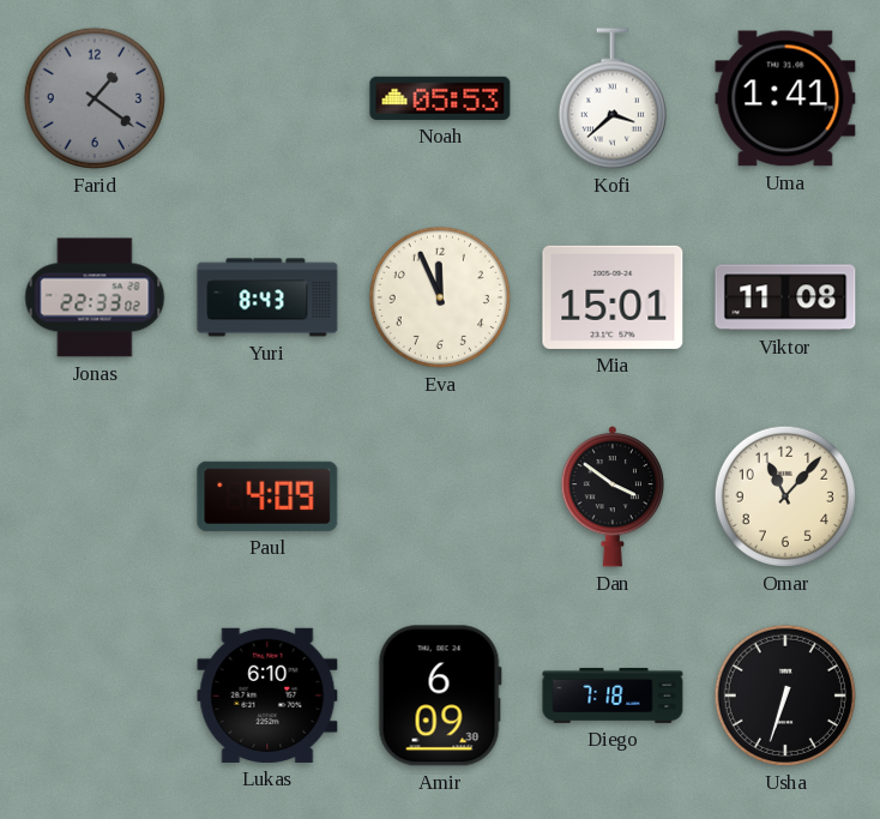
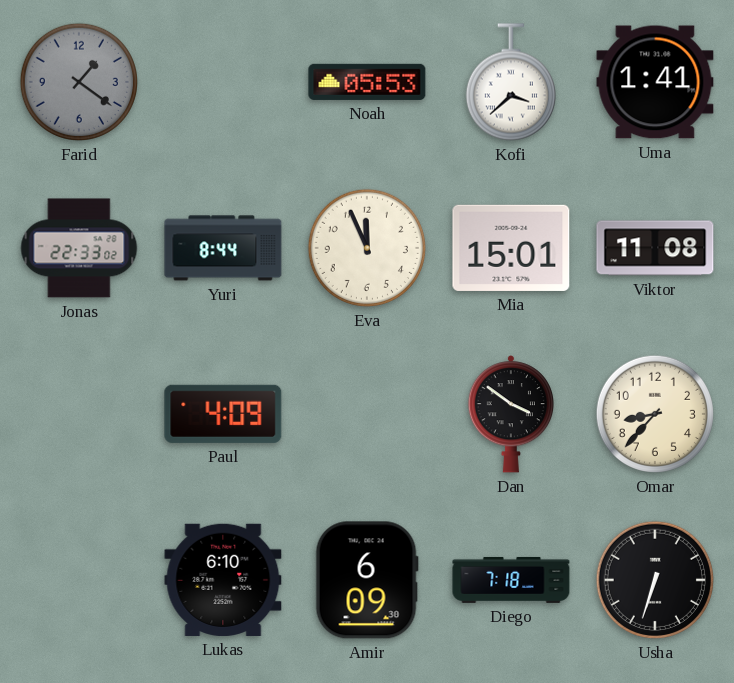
Yuri: 8:43 -> 8:44
Omar: 11:07 -> 8:37
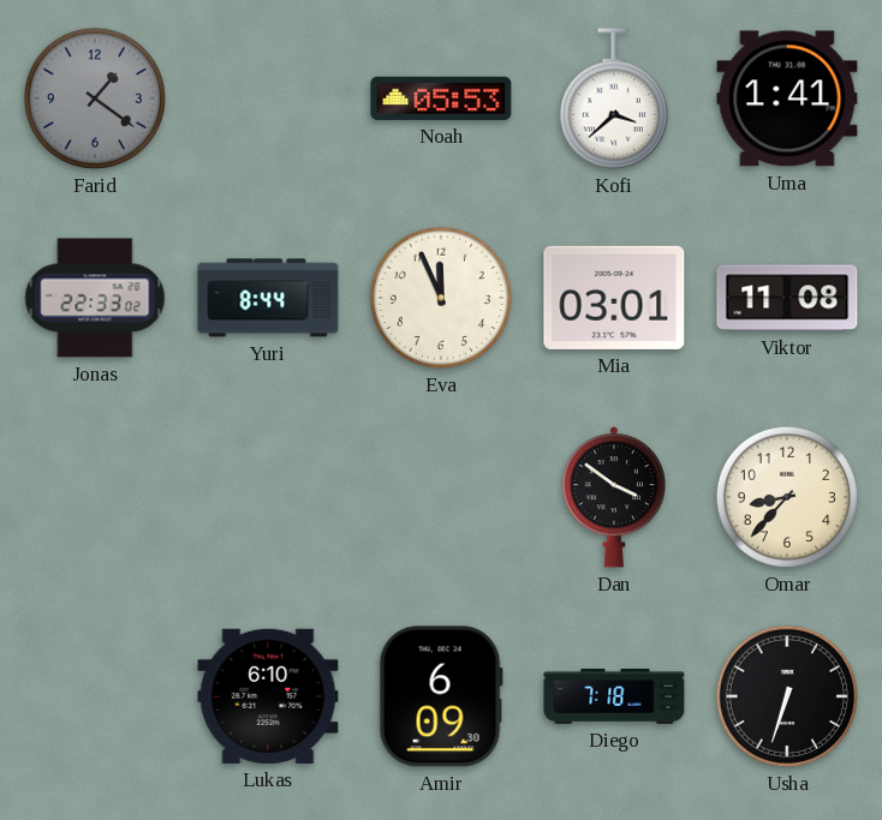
Mia: 15:01 -> 03:01
Paul: 4:09 -> none
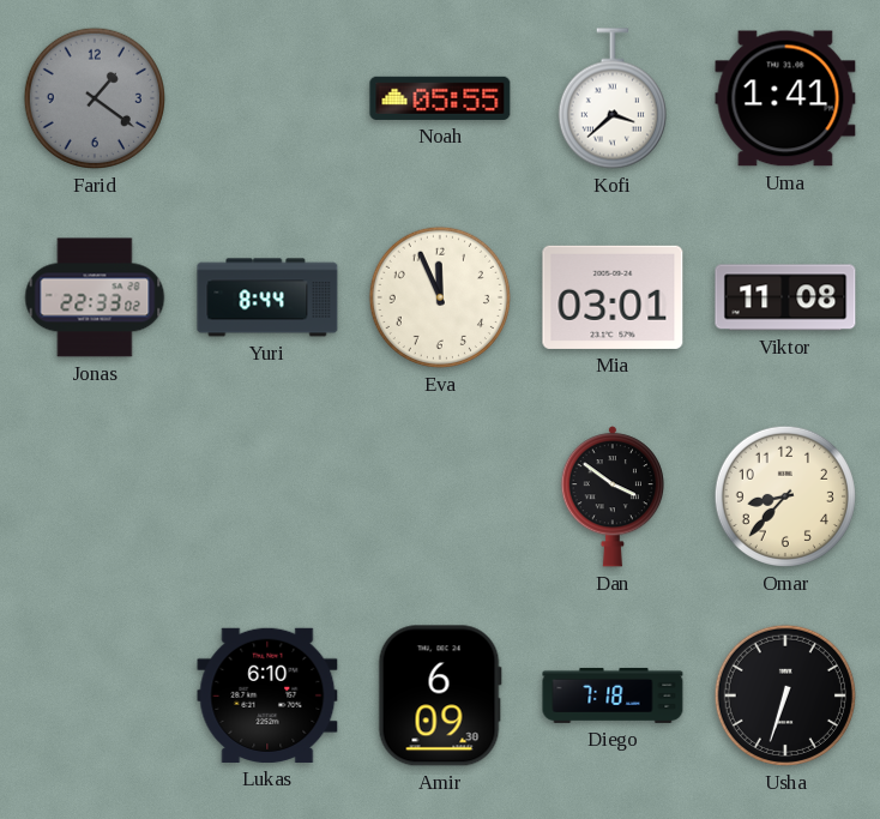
Noah: 05:53 -> 05:55
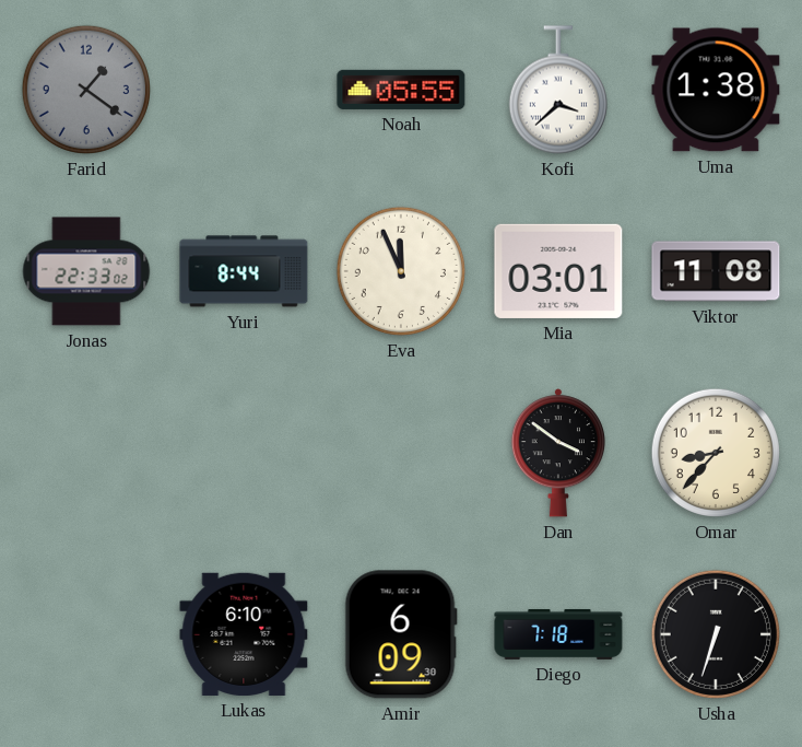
Uma: 1:41 -> 1:38
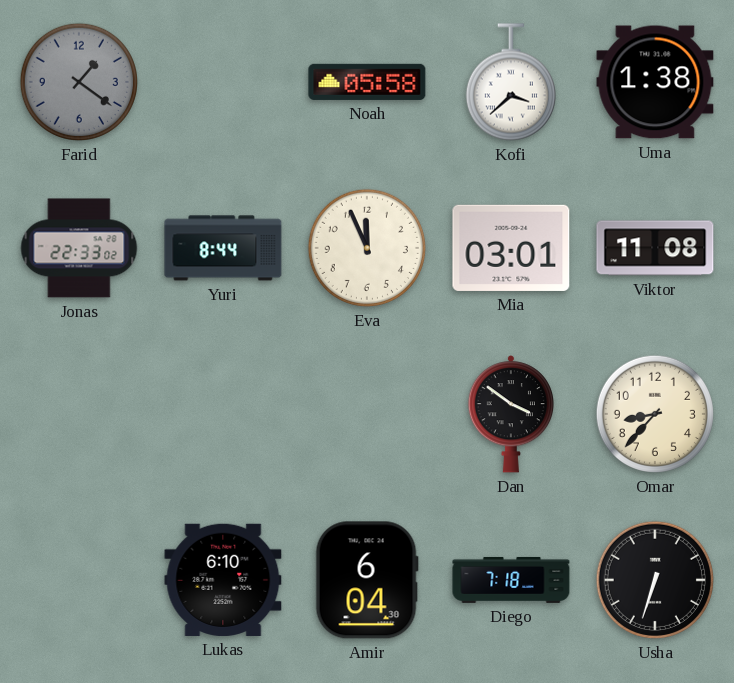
Noah: 05:55 -> 05:58
Amir: 6:09 -> 6:04
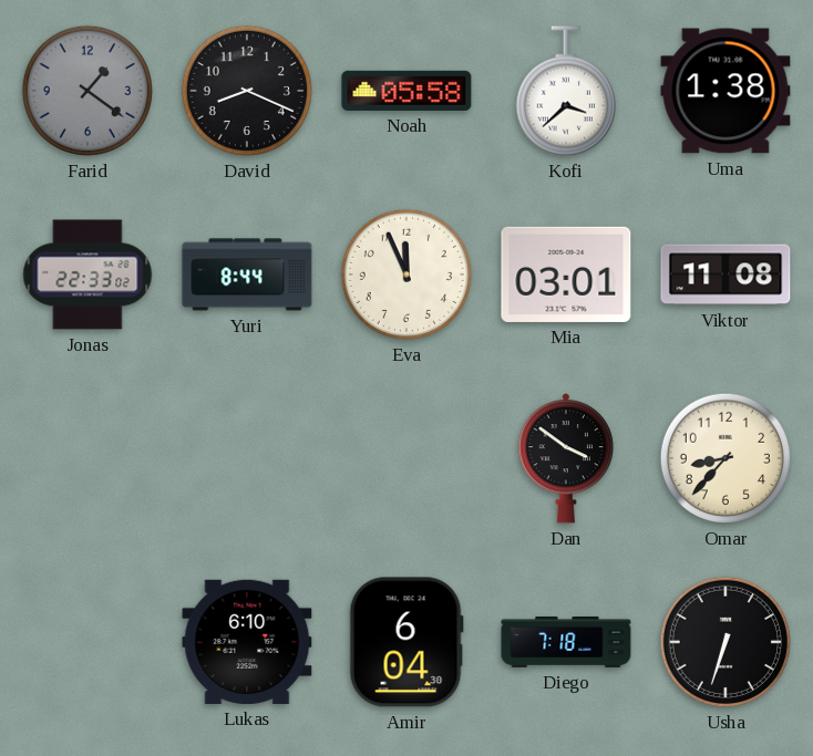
David: none -> 8:19
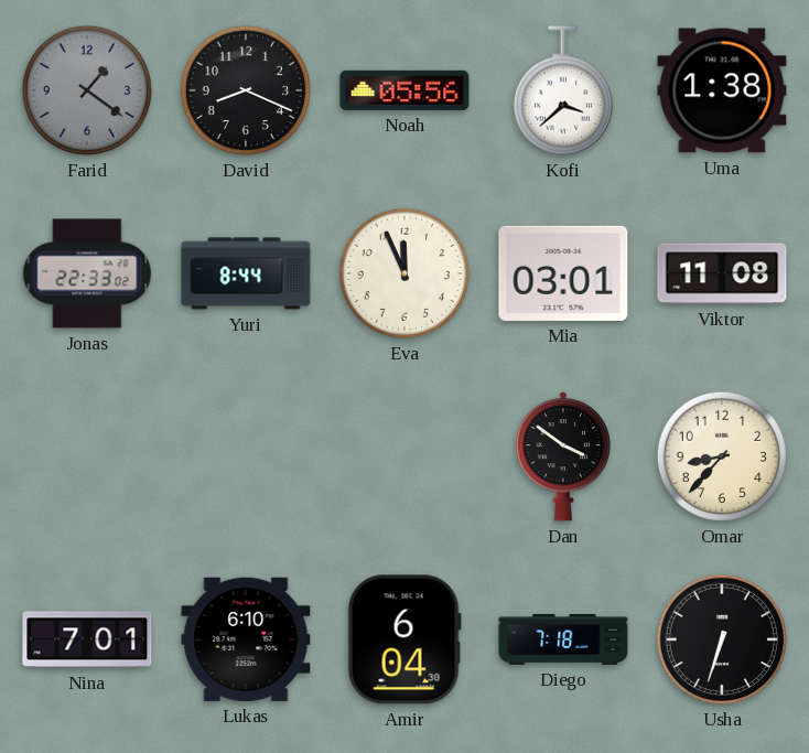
Noah: 05:58 -> 05:56
Nina: none -> 7:01
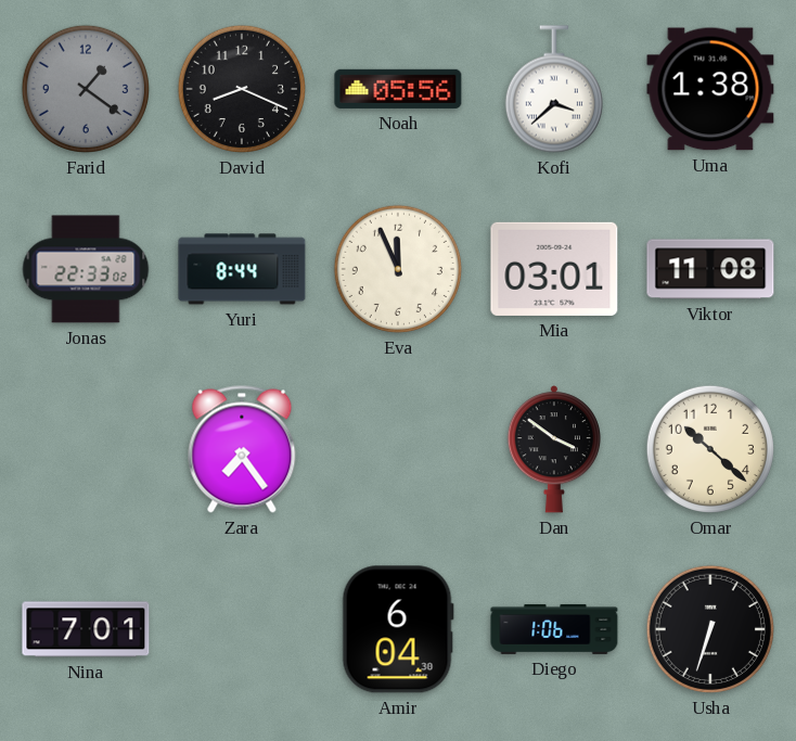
Zara: none -> 7:24
Omar: 8:37 -> 10:22
Lukas: 6:10 -> none
Diego: 7:18 -> 1:06
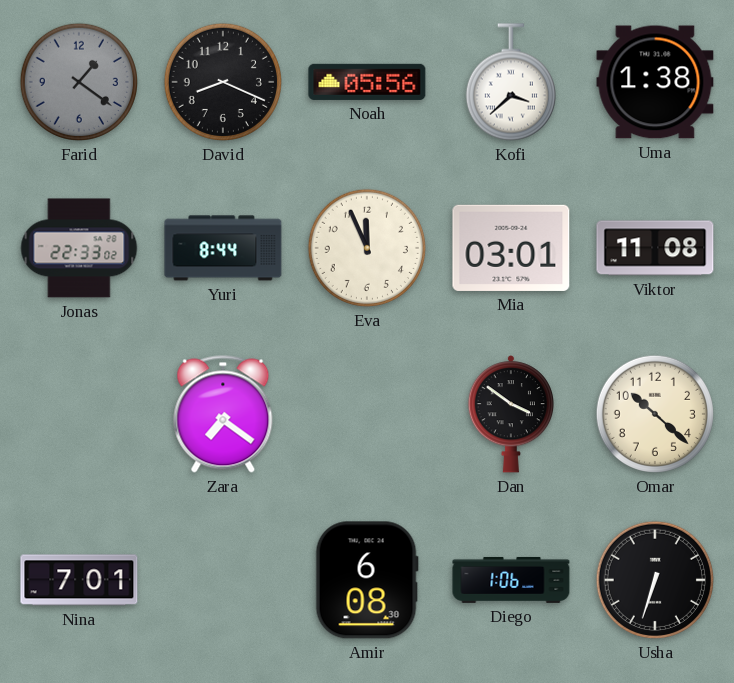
Zara: 7:24 -> 7:21
Amir: 6:04 -> 6:08
